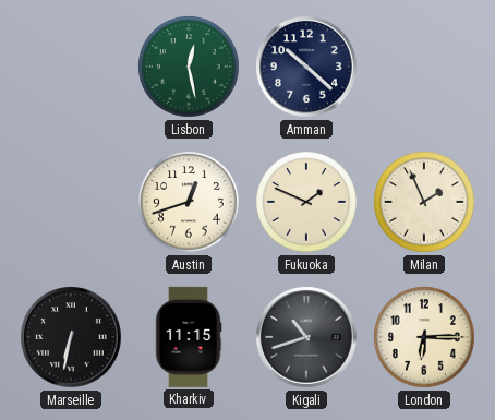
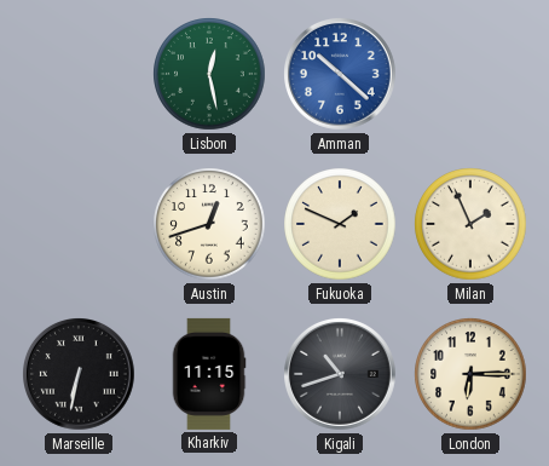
Amman dial: navy -> blue
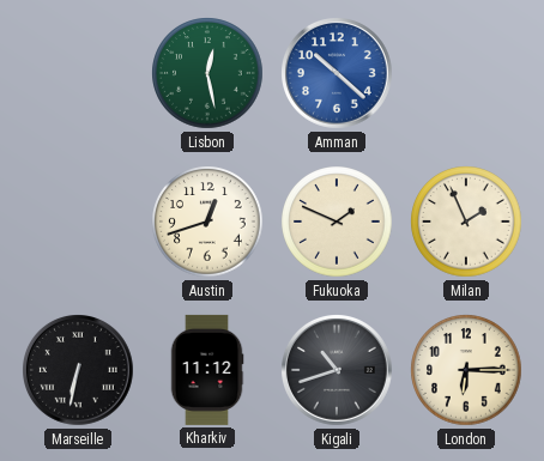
Kharkiv: 11:15 -> 11:12
